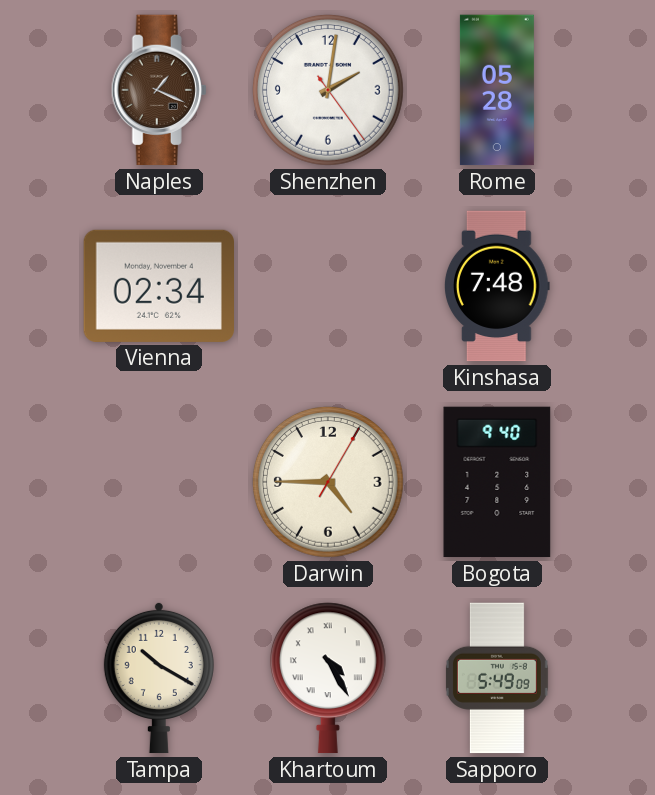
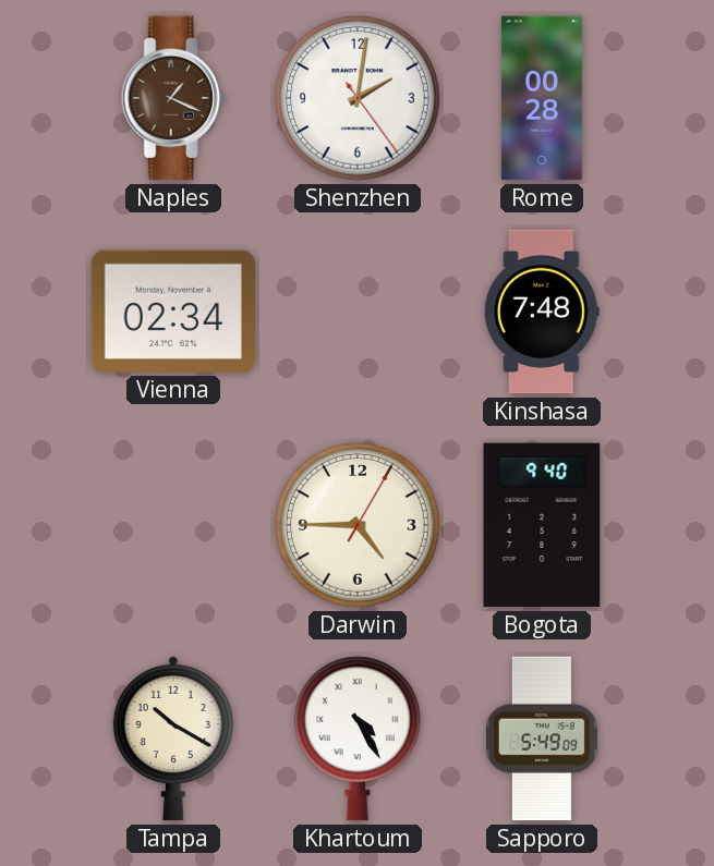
Rome: 05:28 -> 00:28
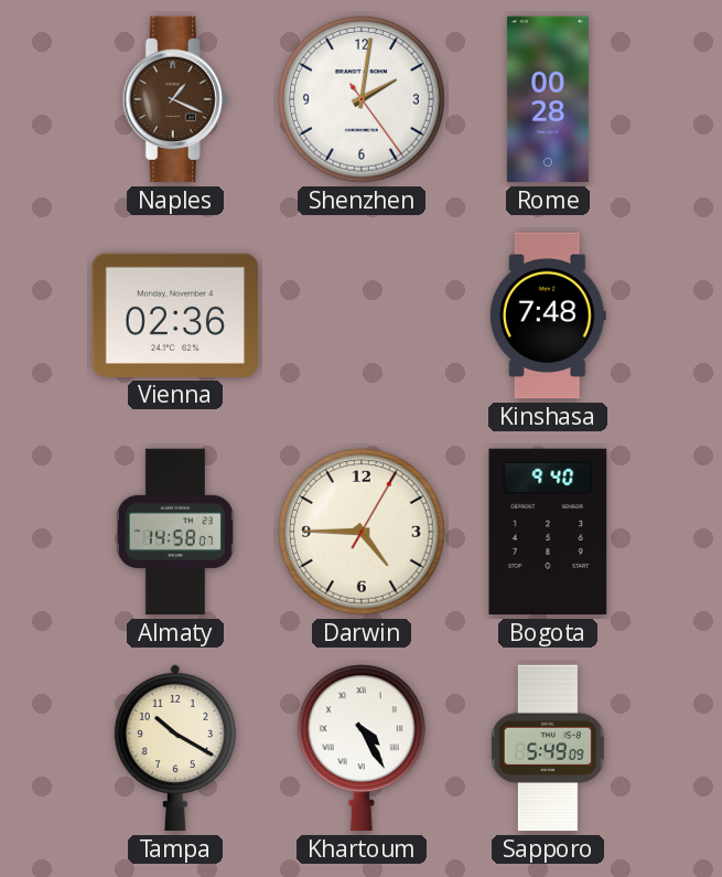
Vienna: 02:34 -> 02:36
Almaty: none -> 14:58
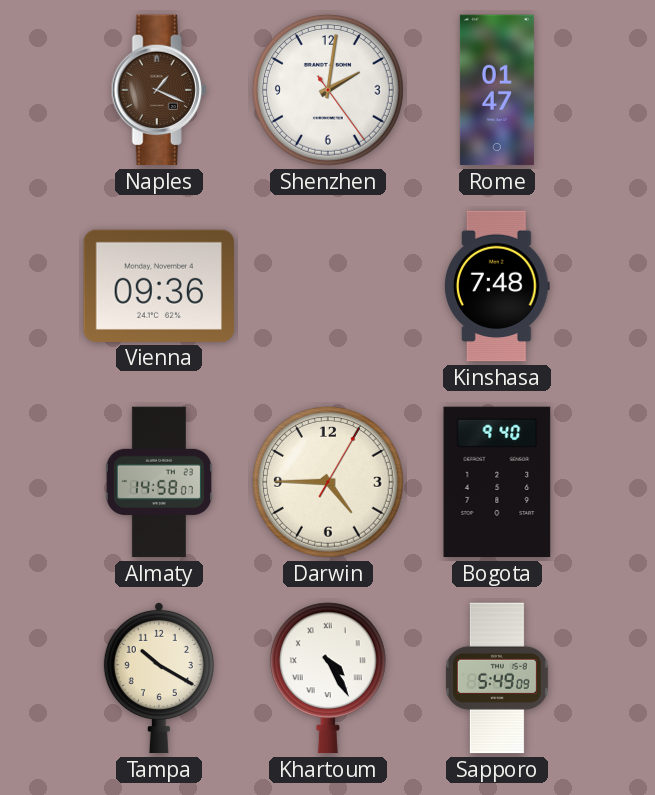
Rome: 00:28 -> 01:47
Vienna: 02:36 -> 09:36
